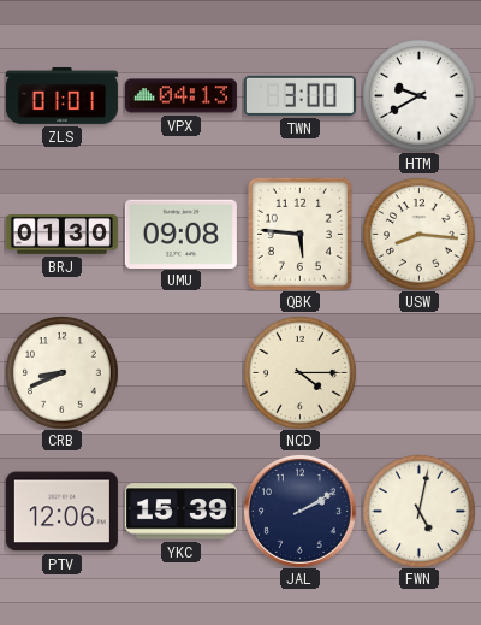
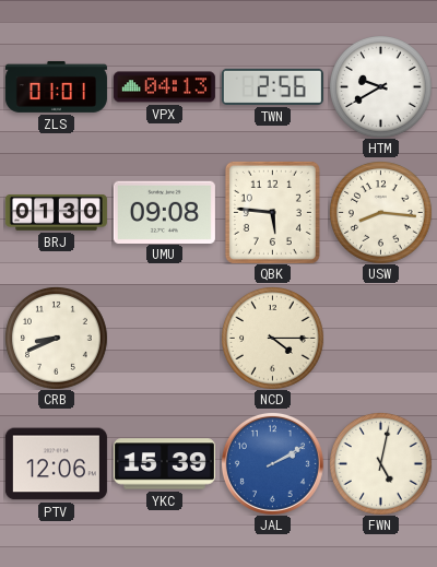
TWN: 3:00 -> 2:56
JAL dial: navy -> blue
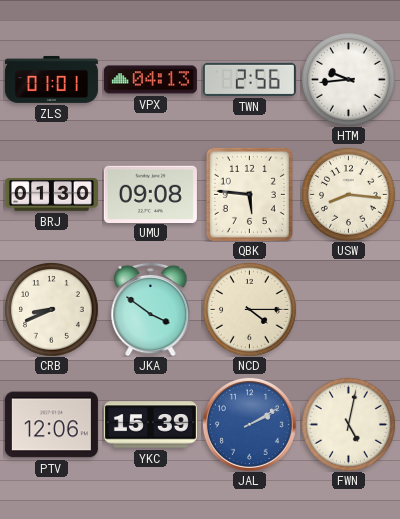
HTM: 9:40 -> 9:44
JKA: none -> 3:51
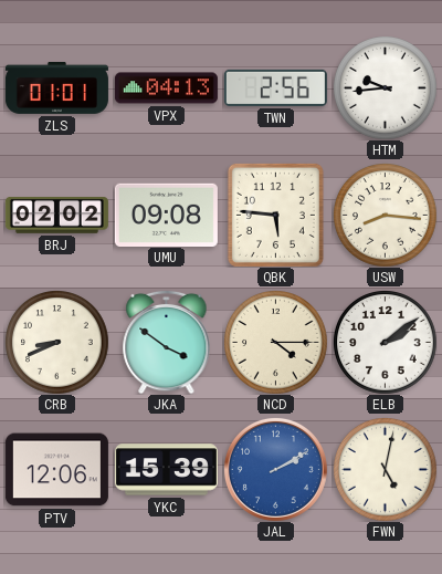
BRJ: 01:30 -> 02:02
ELB: none -> 2:09
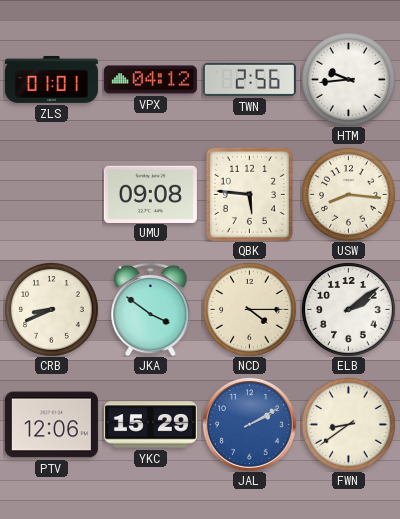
VPX: 04:13 -> 04:12
BRJ: 02:02 -> none
YKC: 15:39 -> 15:29
FWN: 5:02 -> 8:39
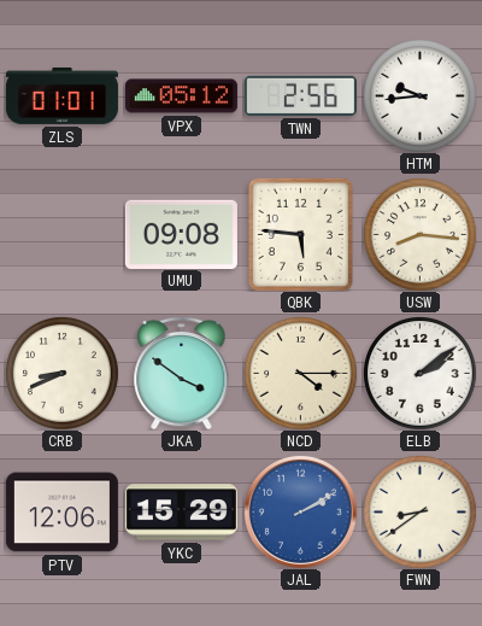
VPX: 04:12 -> 05:12
